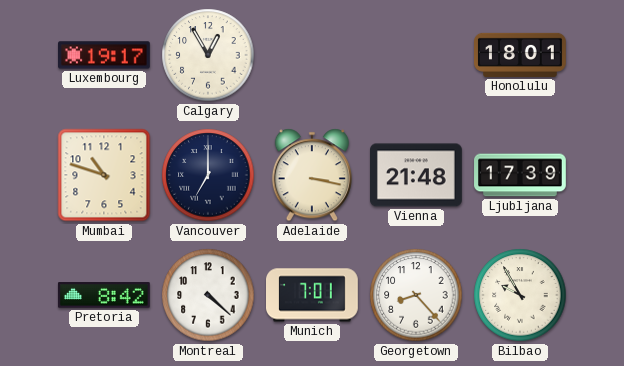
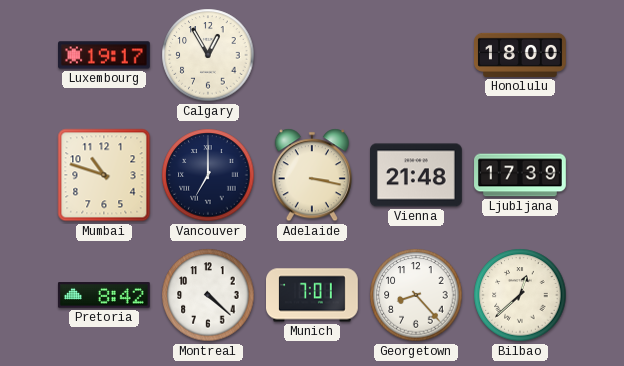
Honolulu: 18:01 -> 18:00
Bilbao: 9:55 -> 12:38
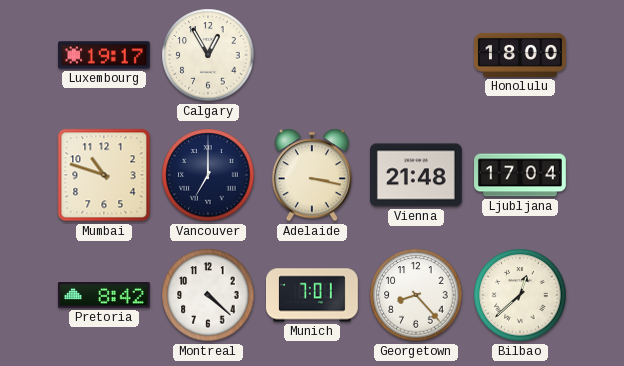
Ljubljana: 17:39 -> 17:04
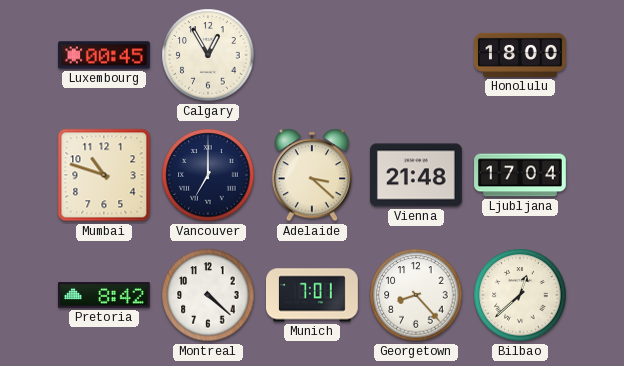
Luxembourg: 19:17 -> 00:45
Adelaide: 3:17 -> 3:22
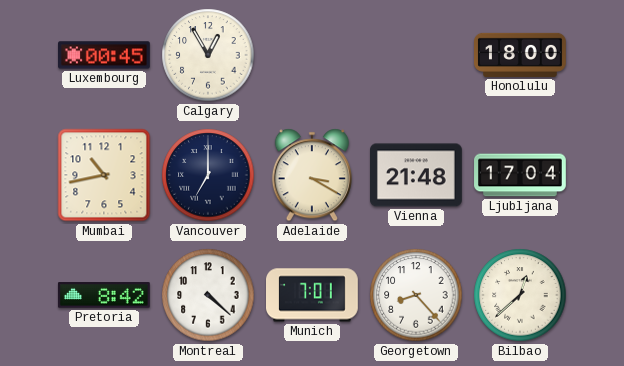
Mumbai: 10:48 -> 10:43
Adelaide: 3:22 -> 3:20
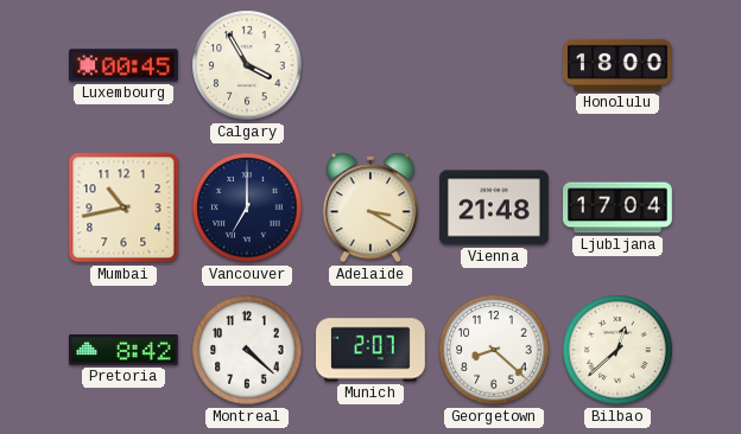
Calgary: 12:55 -> 3:55
Munich: 7:01 -> 2:07
Georgetown: 8:23 -> 8:22
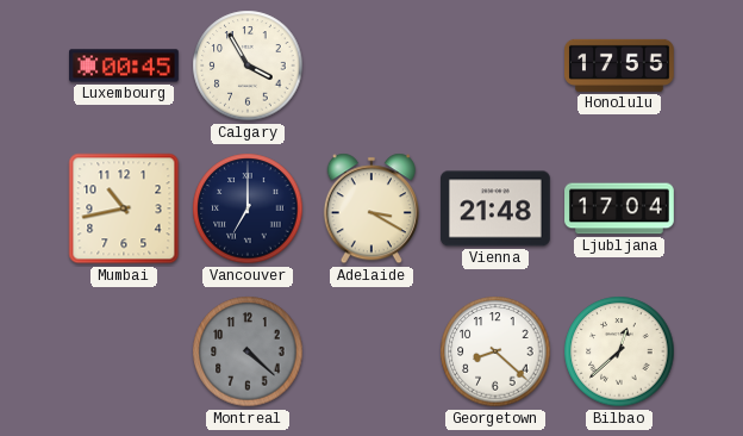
Honolulu: 18:00 -> 17:55
Pretoria: 8:42 -> none
Montreal dial: white -> grey
Munich: 2:07 -> none
